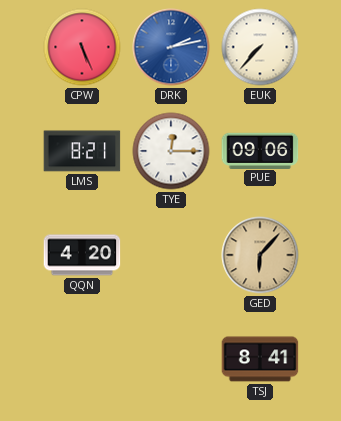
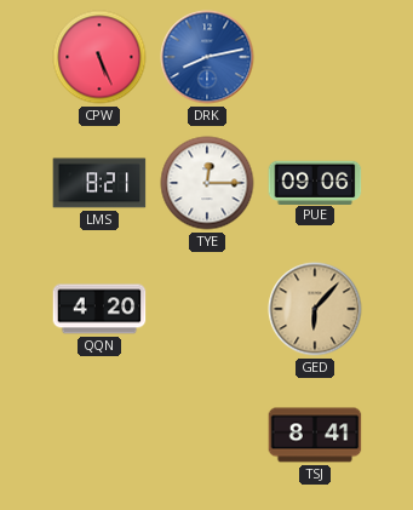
DRK: 2:13 -> 8:13
EUK: 7:37 -> none
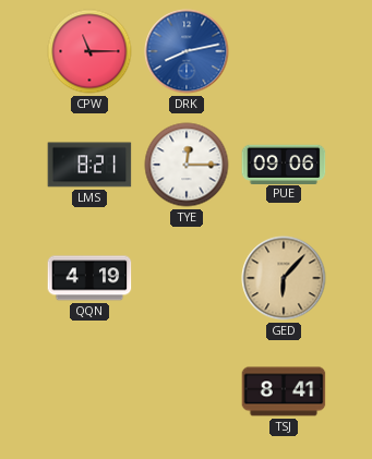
CPW: 5:26 -> 11:15
QQN: 4:20 -> 4:19
